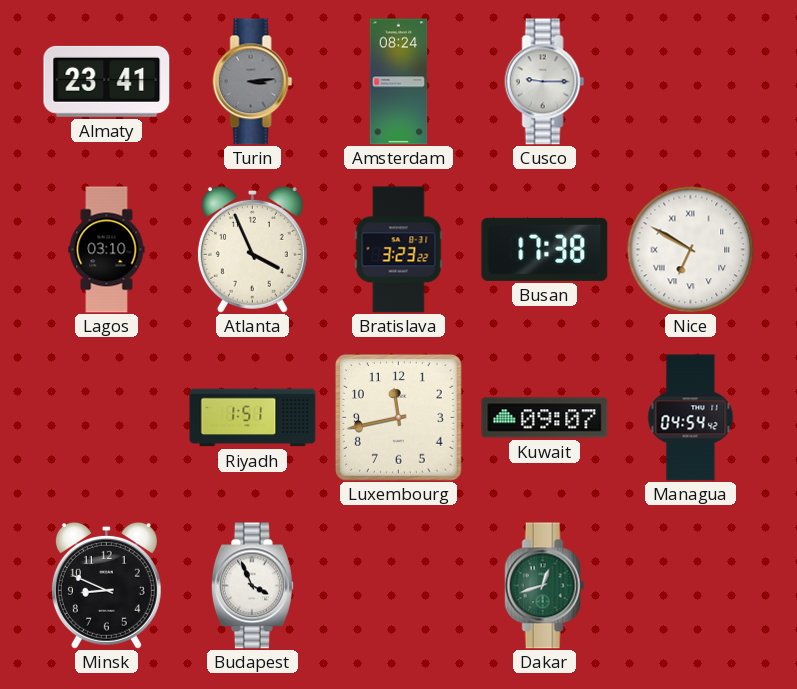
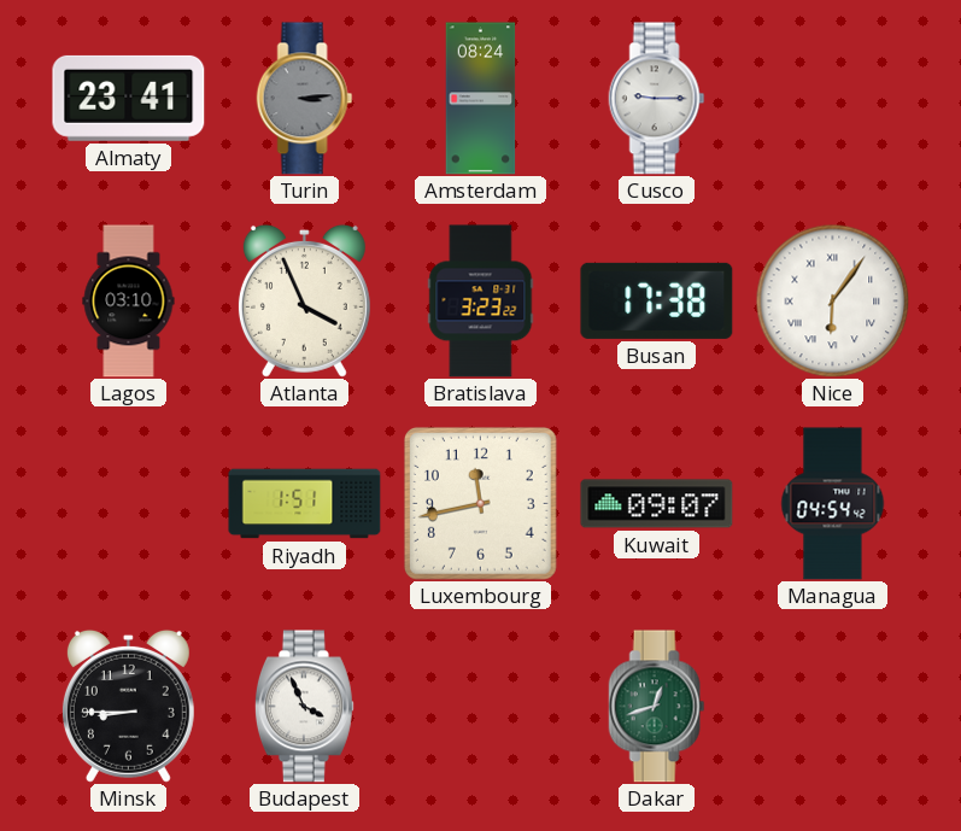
Nice: 6:50 -> 6:06
Minsk: 8:49 -> 8:45
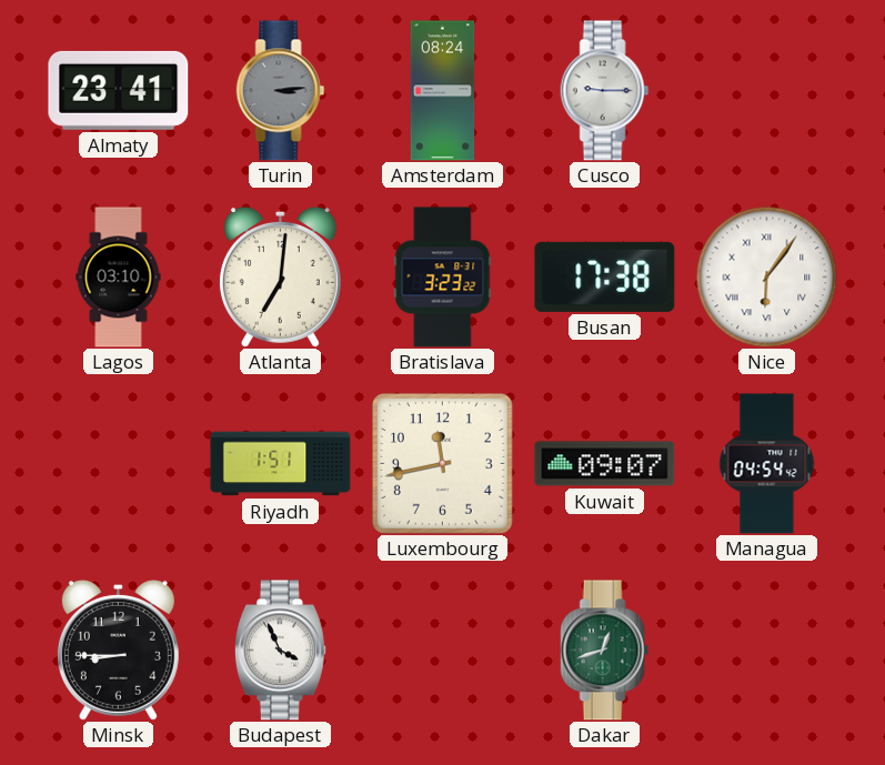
Atlanta: 3:56 -> 7:01
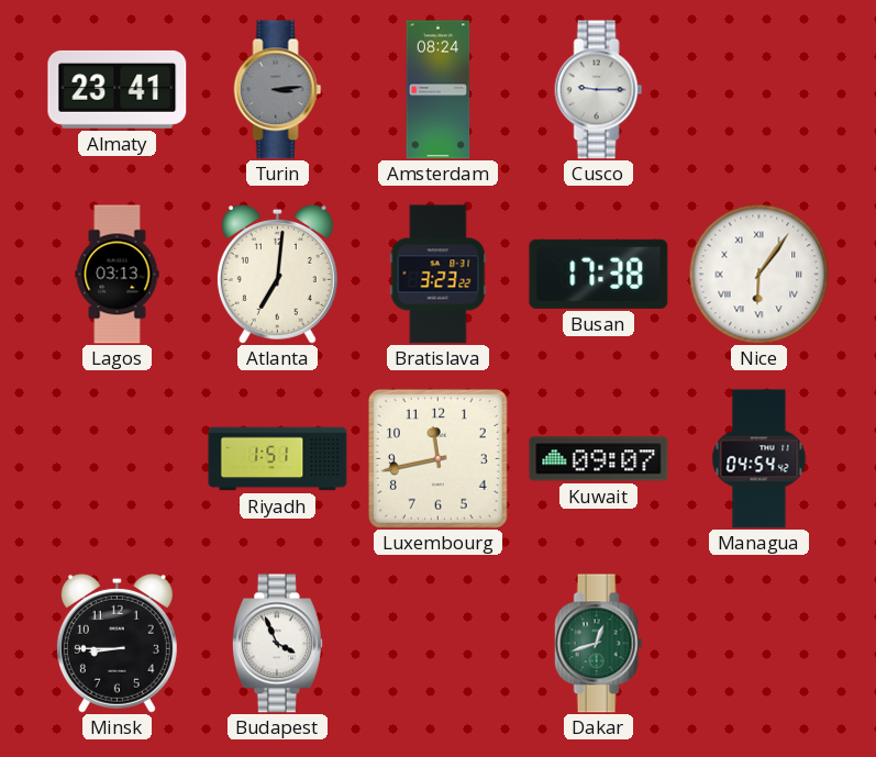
Lagos: 03:10 -> 03:13
